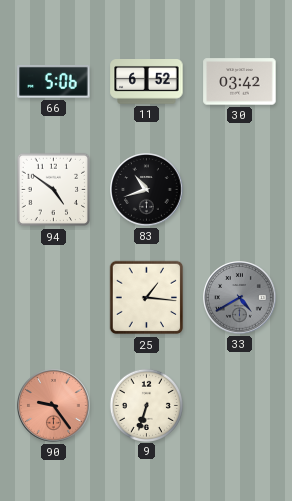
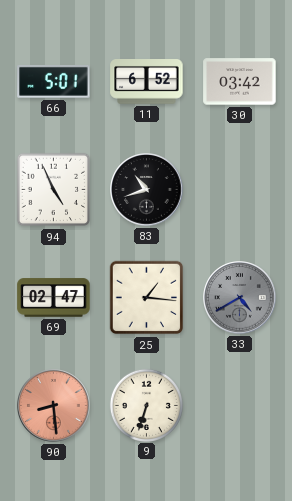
66: 5:06 -> 5:01
94: 4:51 -> 4:56
69: none -> 02:47
90: 9:24 -> 8:29
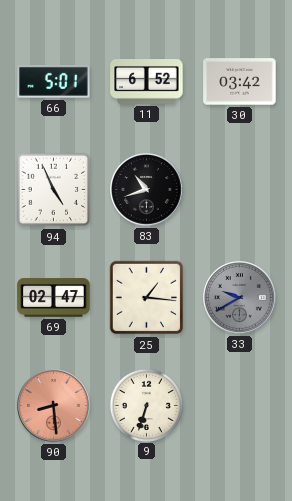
33: 4:40 -> 9:40
